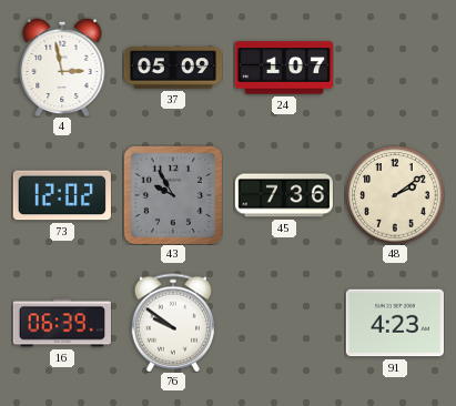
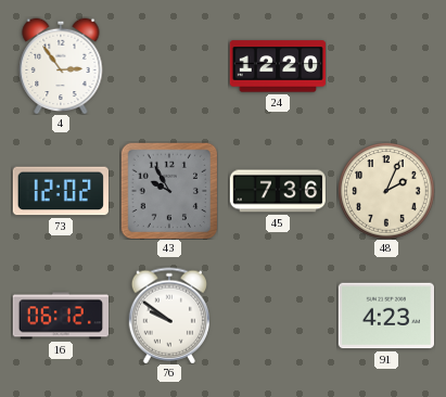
4: 2:58 -> 2:54
37: 05:09 -> none
24: 1:07 -> 12:20
48: 2:09 -> 2:04
16: 06:39 -> 06:12
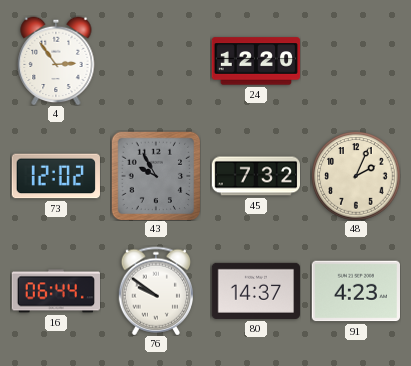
45: 7:36 -> 7:32
16: 06:12 -> 06:44
80: none -> 14:37
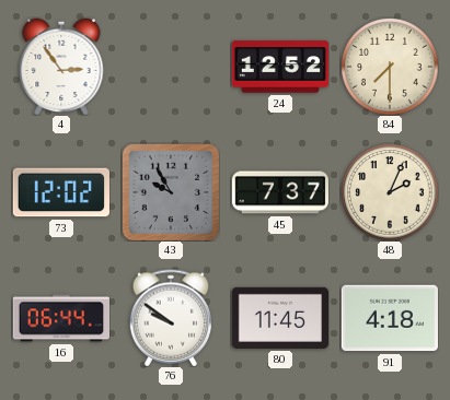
24: 12:20 -> 12:52
84: none -> 7:30
45: 7:32 -> 7:37
80: 14:37 -> 11:45
91: 4:23 -> 4:18
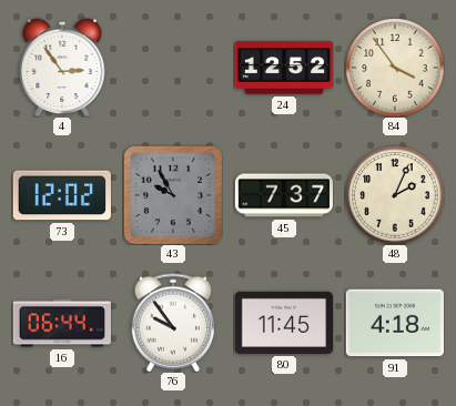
84: 7:30 -> 3:54
76: 9:51 -> 9:54
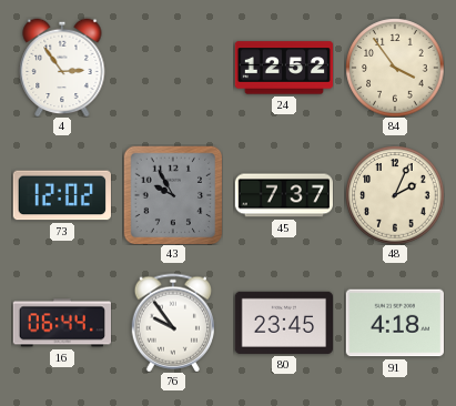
80: 11:45 -> 23:45
